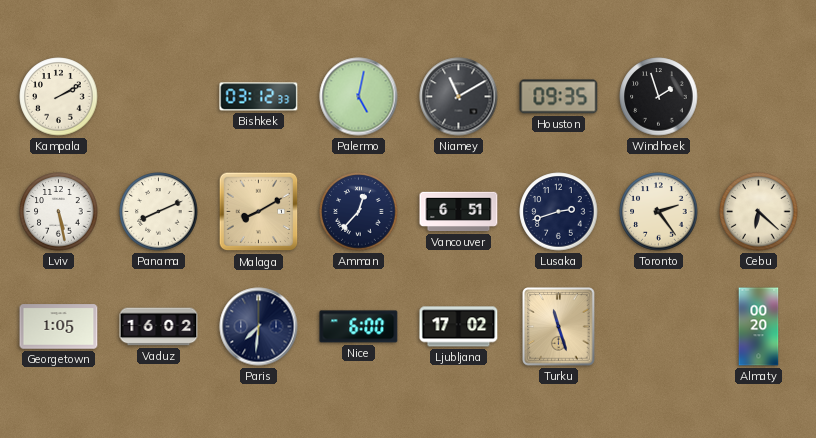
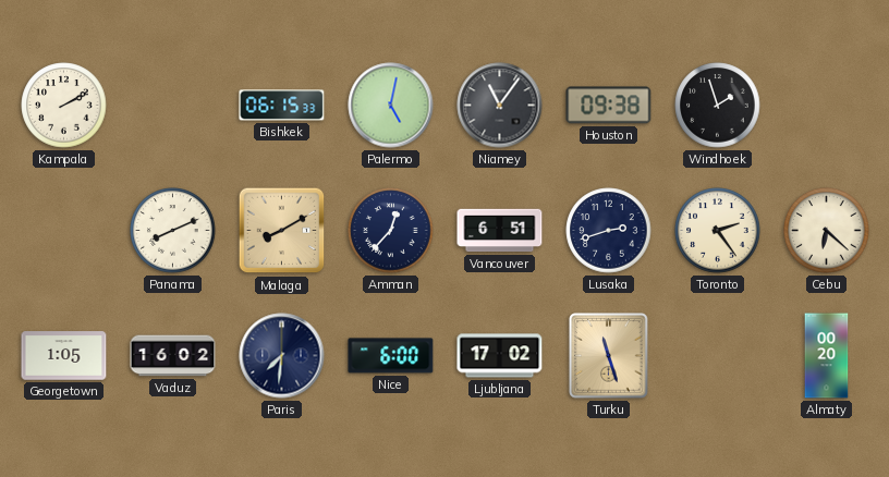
Bishkek: 03:12 -> 06:15
Niamey: 11:10 -> 11:06
Houston: 09:35 -> 09:38
Lviv: 5:28 -> none
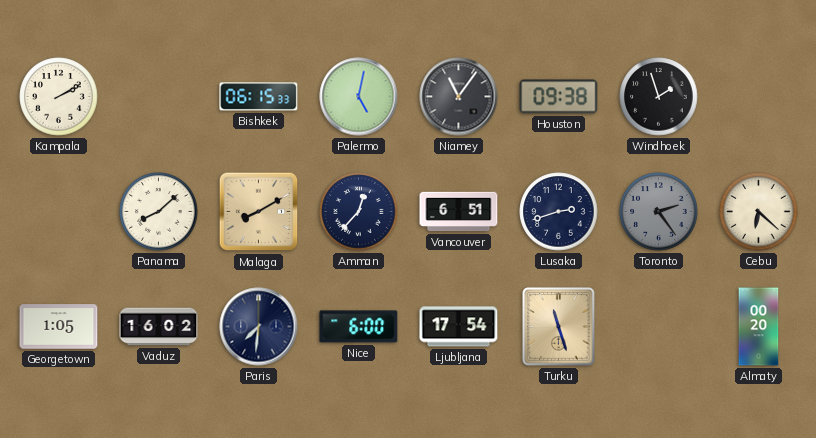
Panama: 8:11 -> 8:08
Toronto dial: cream -> grey
Ljubljana: 17:02 -> 17:54
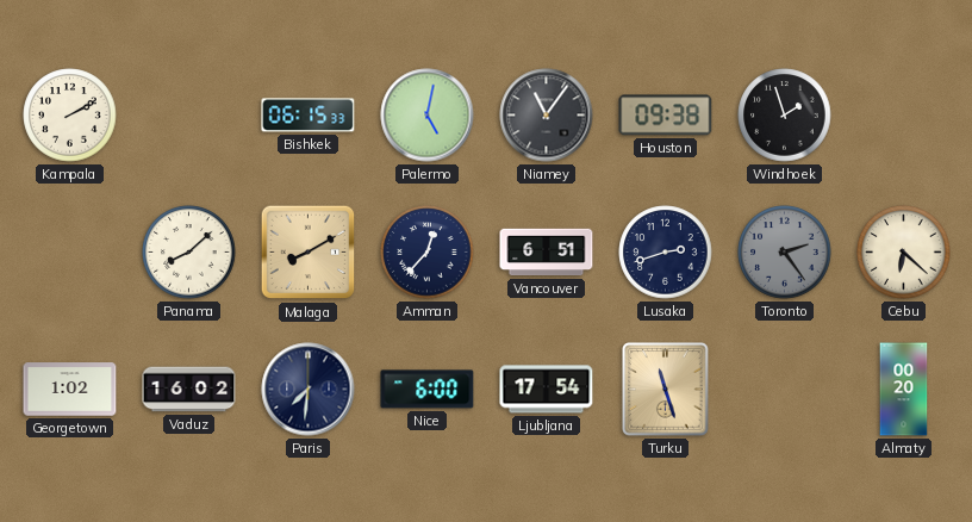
Georgetown: 1:05 -> 1:02
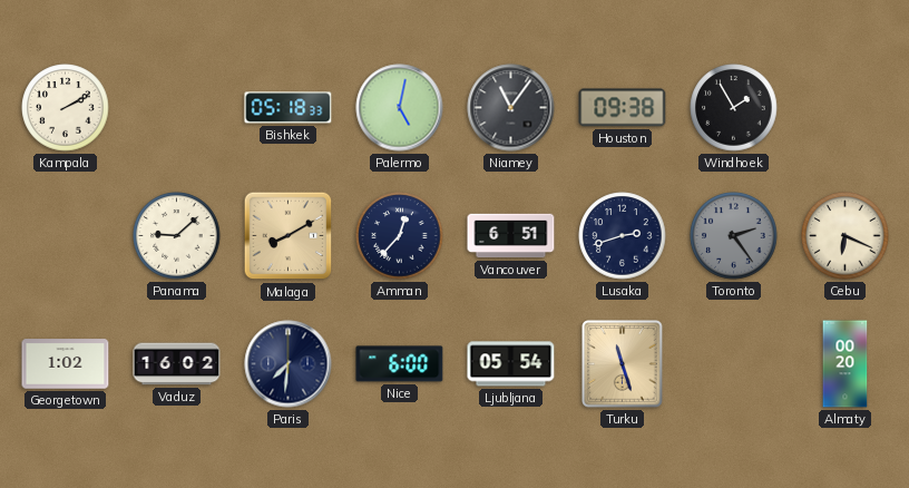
Bishkek: 06:15 -> 05:18
Windhoek: 1:57 -> 1:55
Panama: 8:08 -> 9:08
Cebu: 6:22 -> 6:19
Ljubljana: 17:54 -> 05:54
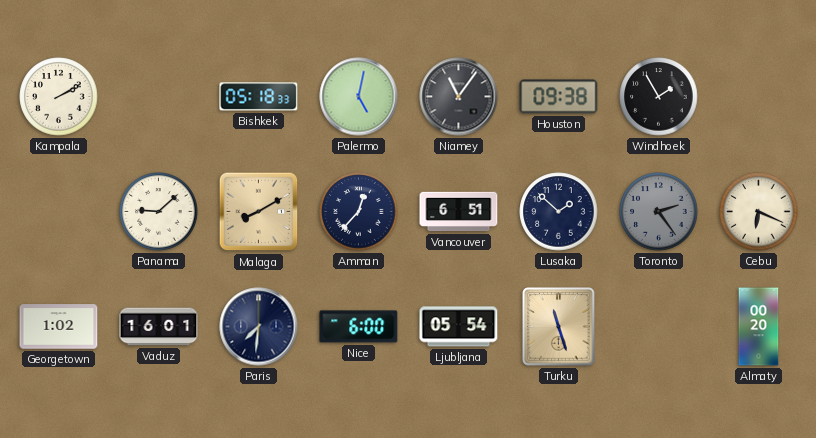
Lusaka: 2:42 -> 1:52
Vaduz: 16:02 -> 16:01
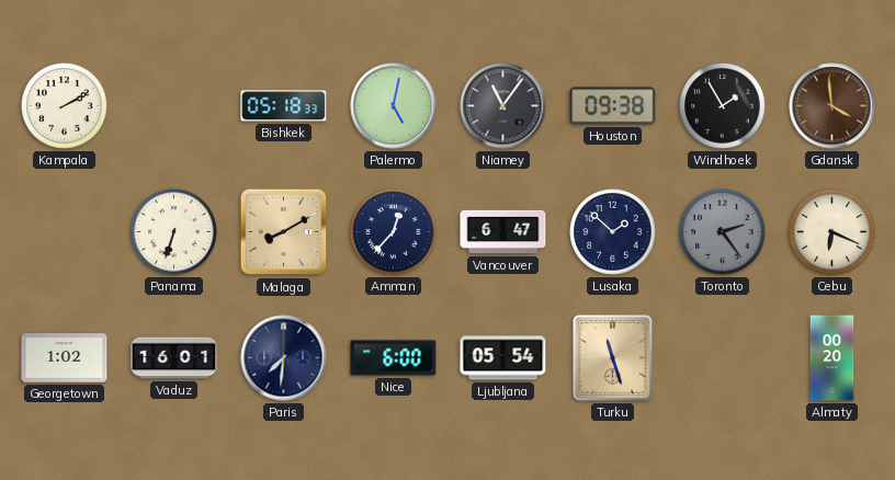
Gdansk: none -> 3:59
Panama: 9:08 -> 6:33
Vancouver: 6:51 -> 6:47
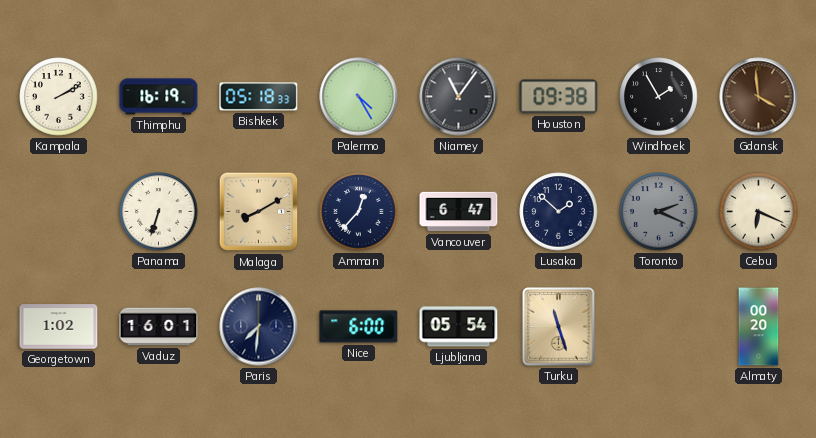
Thimphu: none -> 16:19
Palermo: 5:02 -> 4:25
Toronto: 2:24 -> 2:19
